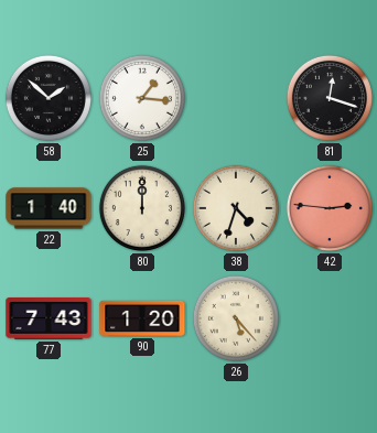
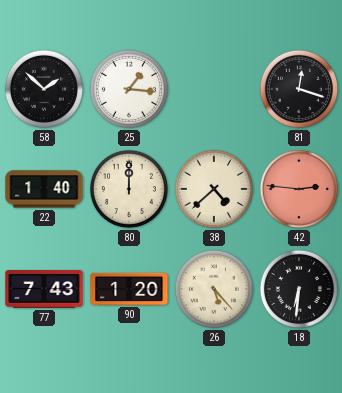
38: 4:33 -> 4:38
18: none -> 6:31
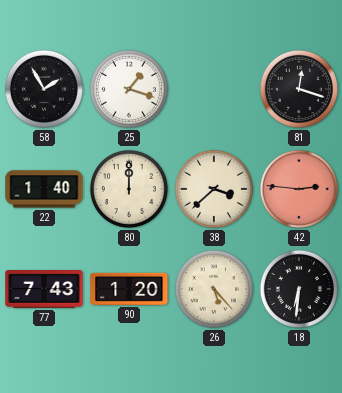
58: 1:52 -> 1:55
25: 1:16 -> 1:18
38: 4:38 -> 3:38
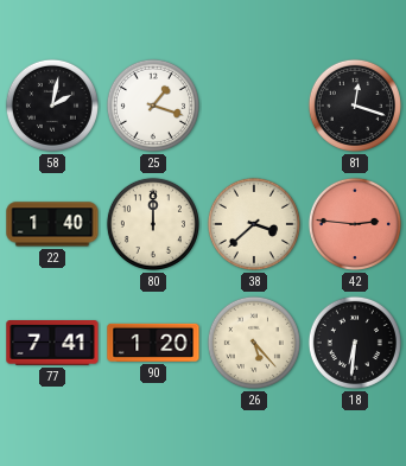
58: 1:55 -> 2:02
77: 7:43 -> 7:41
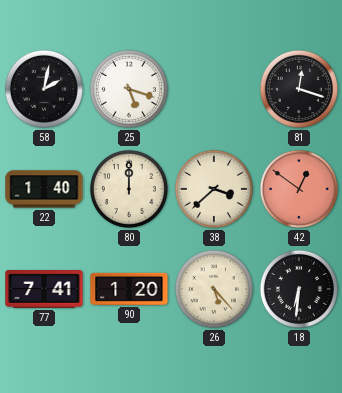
25: 1:18 -> 5:18
42: 2:46 -> 12:51
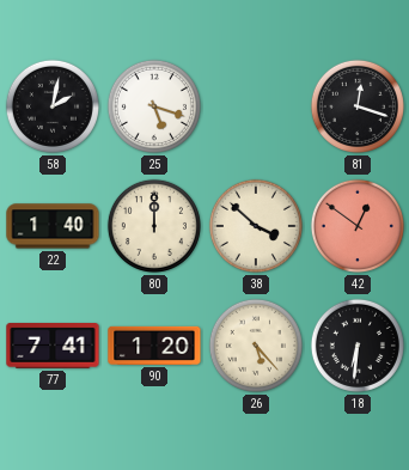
38: 3:38 -> 3:52
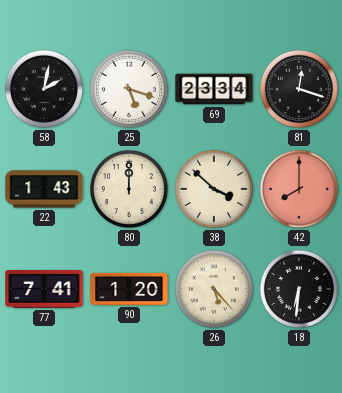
69: none -> 23:34
22: 1:40 -> 1:43
42: 12:51 -> 8:00
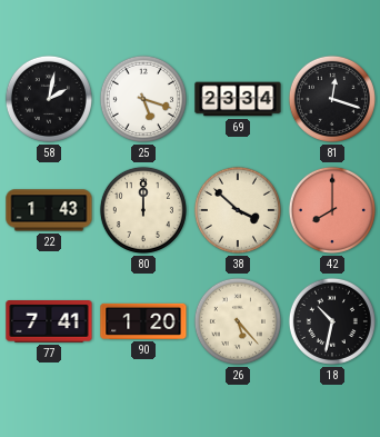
18: 6:31 -> 10:32
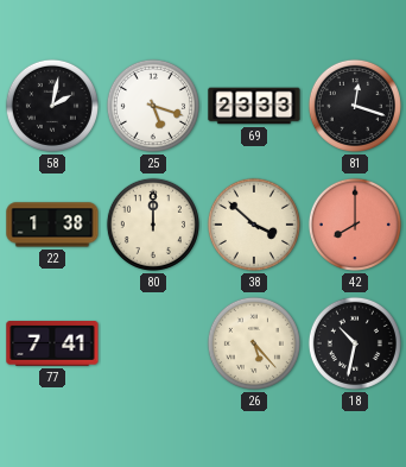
69: 23:34 -> 23:33
22: 1:43 -> 1:38
90: 1:20 -> none
